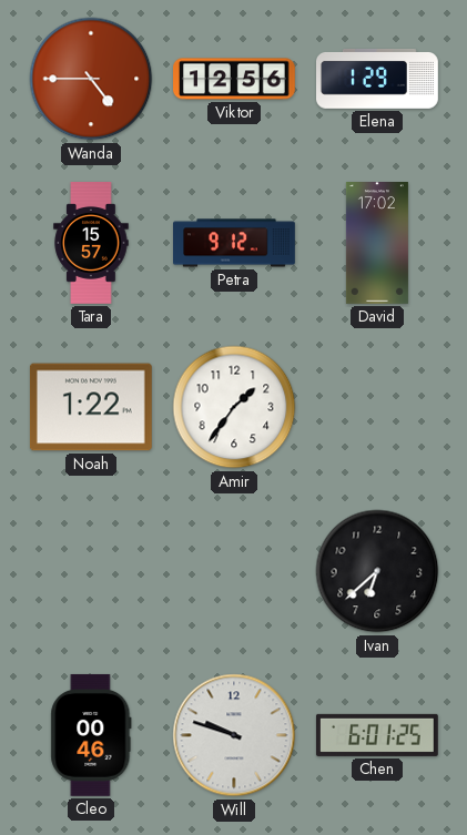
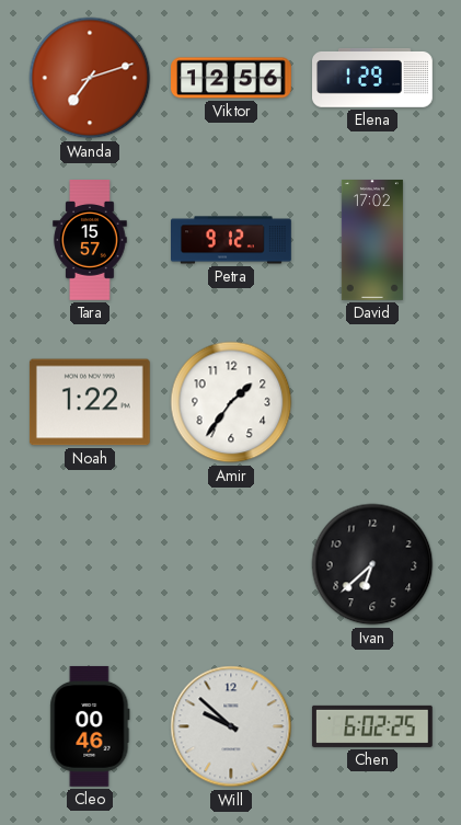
Wanda: 4:45 -> 7:12
Will: 9:48 -> 9:52
Chen: 6:01 -> 6:02
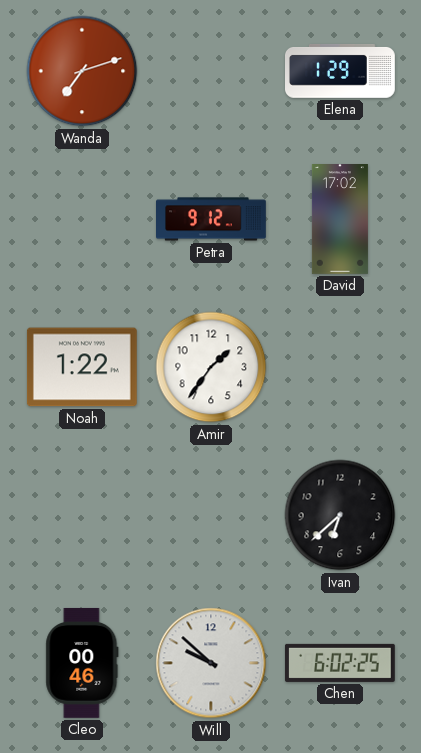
Viktor: 12:56 -> none
Tara: 15:57 -> none
